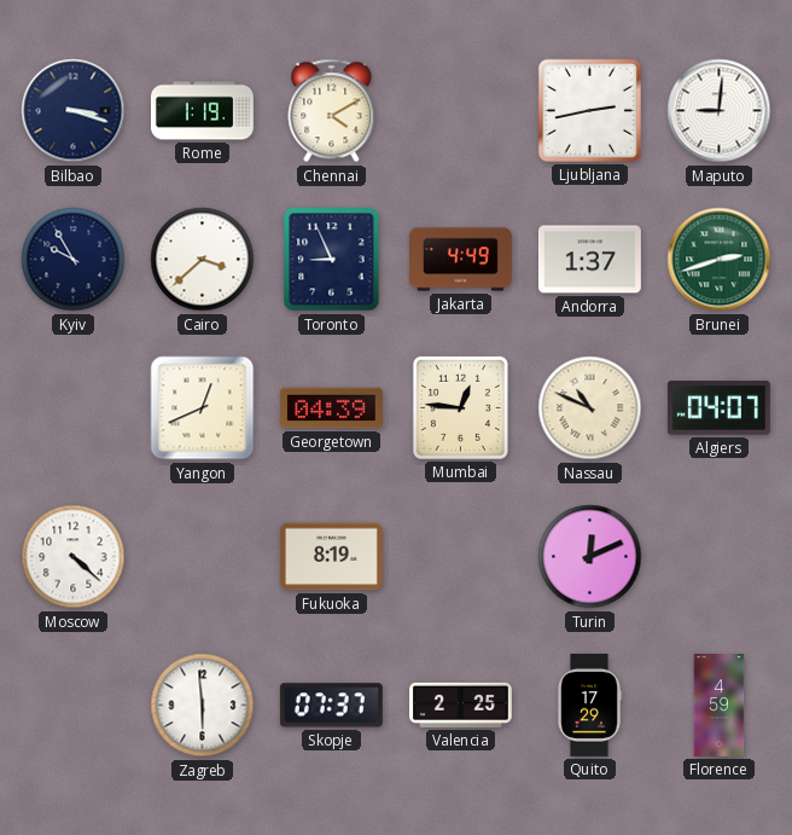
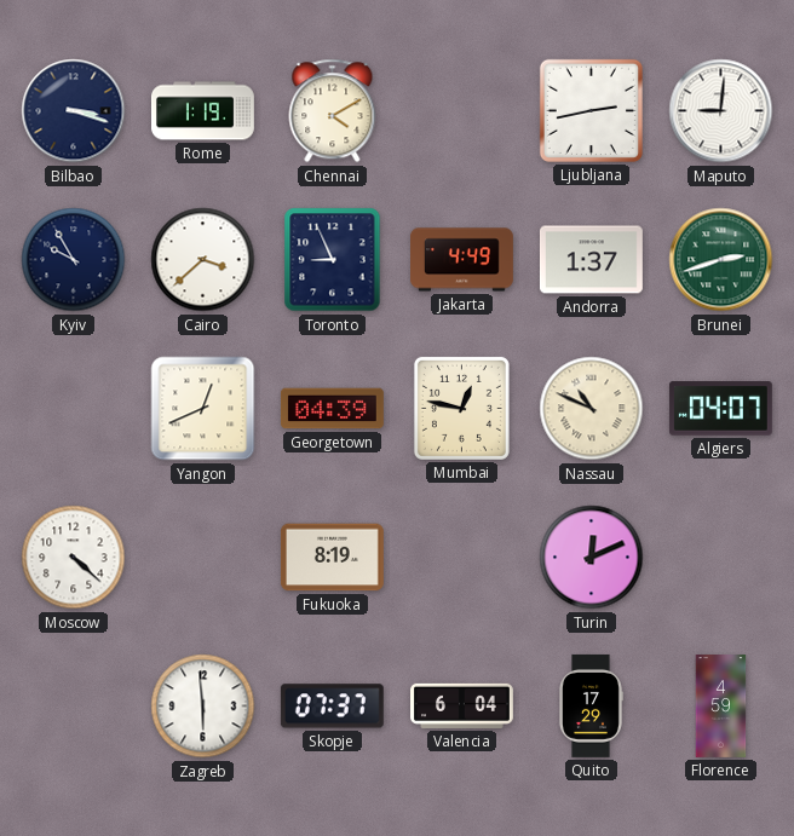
Mumbai: 12:46 -> 12:47
Valencia: 2:25 -> 6:04
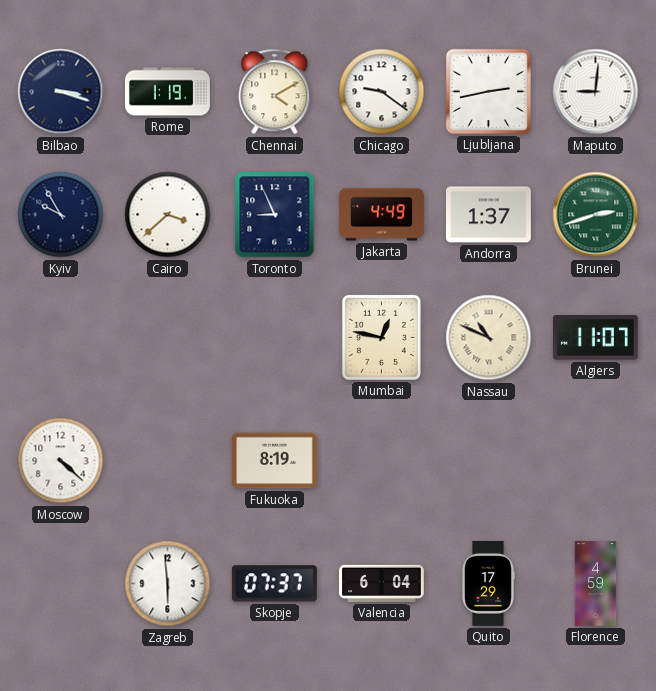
Chicago: none -> 9:21
Yangon: 12:41 -> none
Georgetown: 04:39 -> none
Algiers: 04:07 -> 11:07
Turin: 12:11 -> none
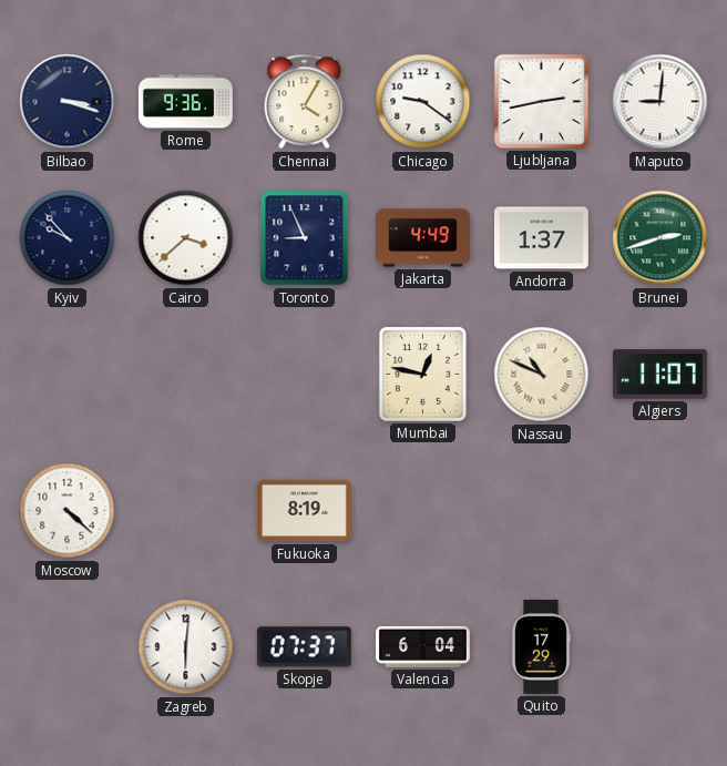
Rome: 1:19 -> 9:36
Chennai: 4:10 -> 4:05
Kyiv: 9:55 -> 9:53
Zagreb: 5:59 -> 6:01
Florence: 4:59 -> none
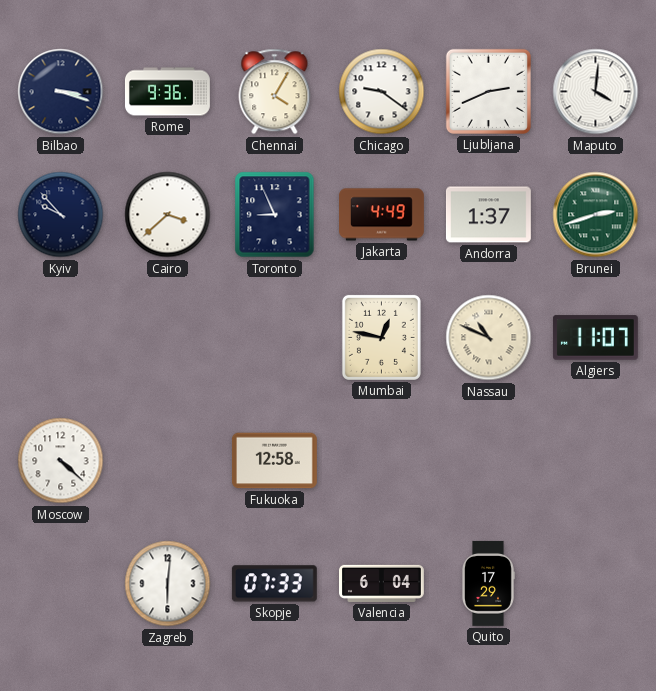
Ljubljana: 2:43 -> 2:41
Maputo: 9:01 -> 4:01
Fukuoka: 8:19 -> 12:58
Skopje: 07:37 -> 07:33
